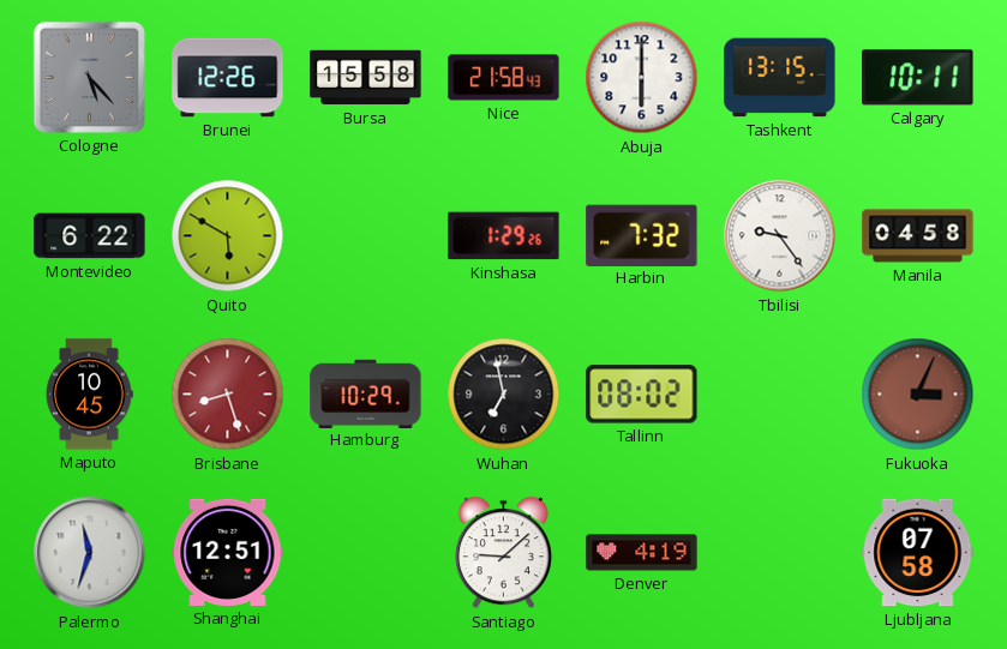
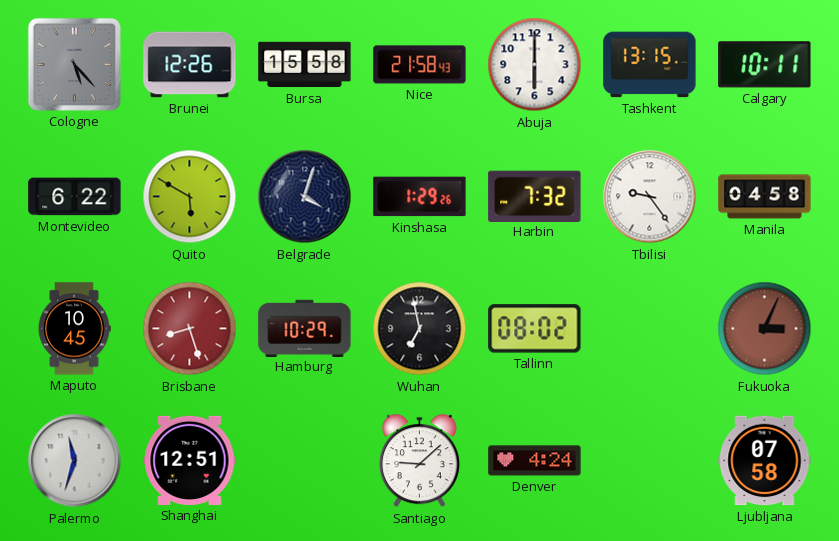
Belgrade: none -> 4:03
Denver: 4:19 -> 4:24
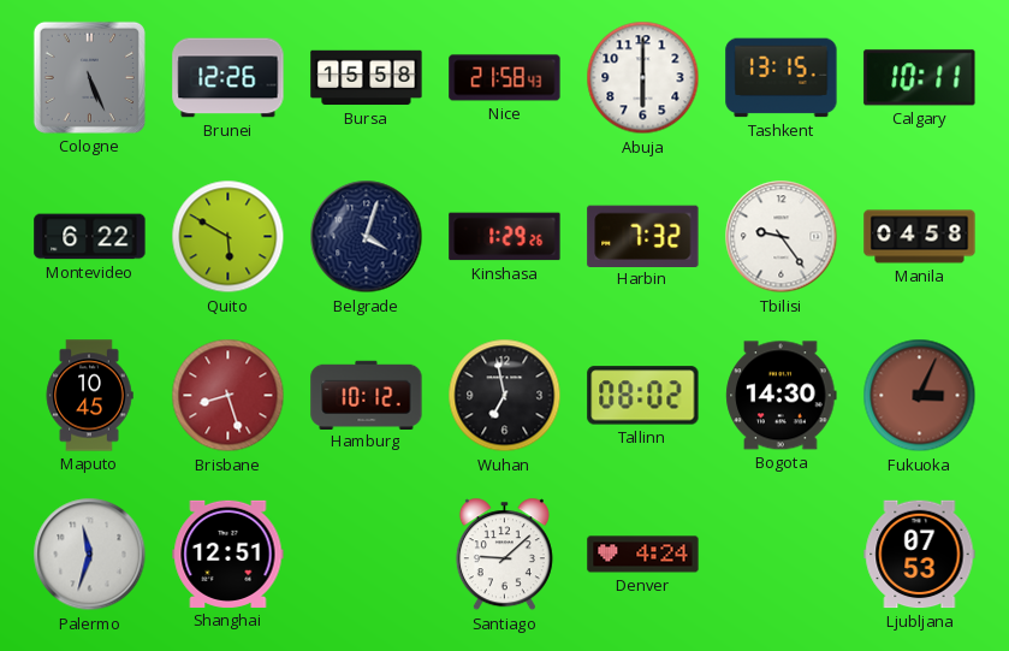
Cologne: 5:23 -> 5:26
Hamburg: 10:29 -> 10:12
Bogota: none -> 14:30
Ljubljana: 07:58 -> 07:53
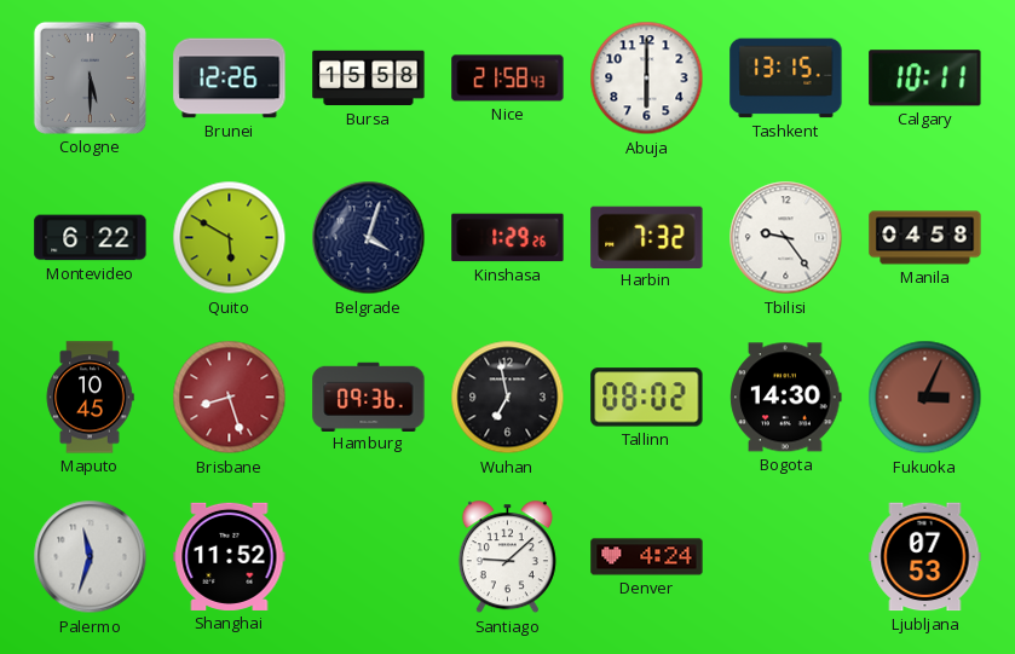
Cologne: 5:26 -> 5:30
Hamburg: 10:12 -> 09:36
Shanghai: 12:51 -> 11:52
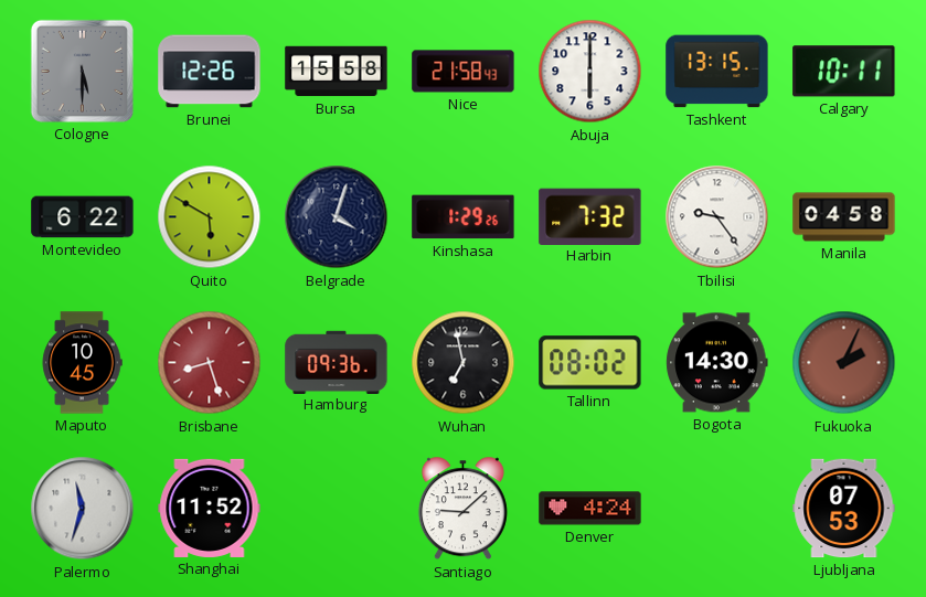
Fukuoka: 3:04 -> 2:04
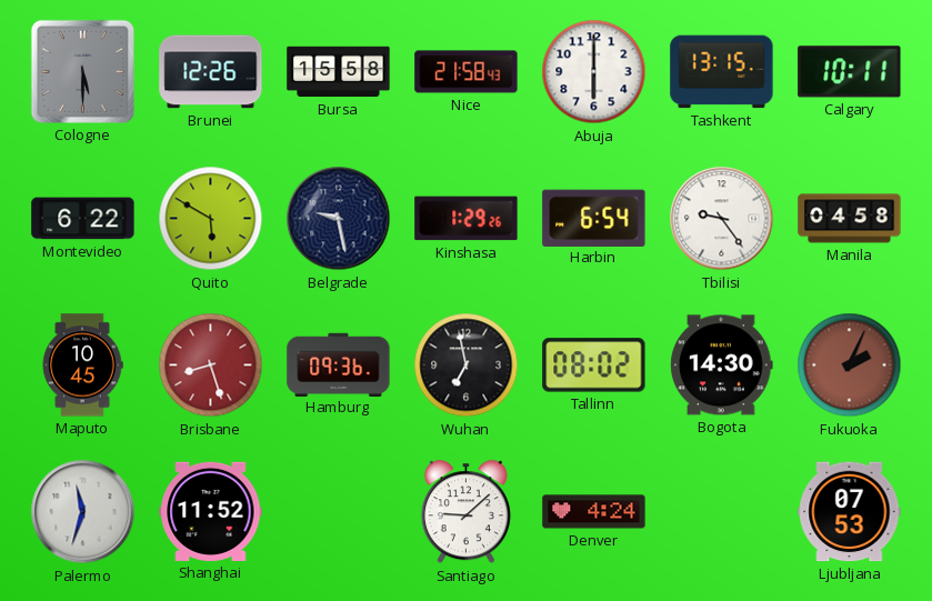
Belgrade: 4:03 -> 9:28
Harbin: 7:32 -> 6:54
